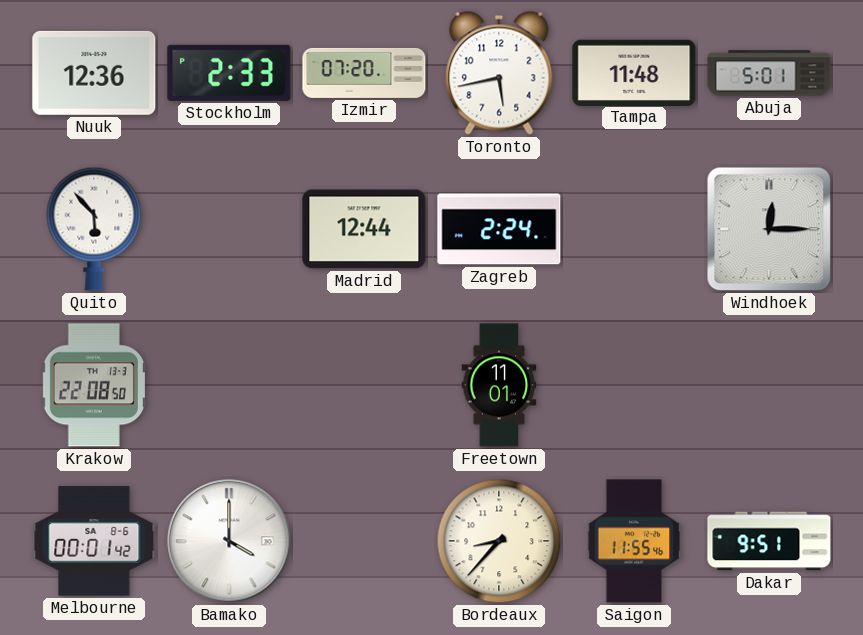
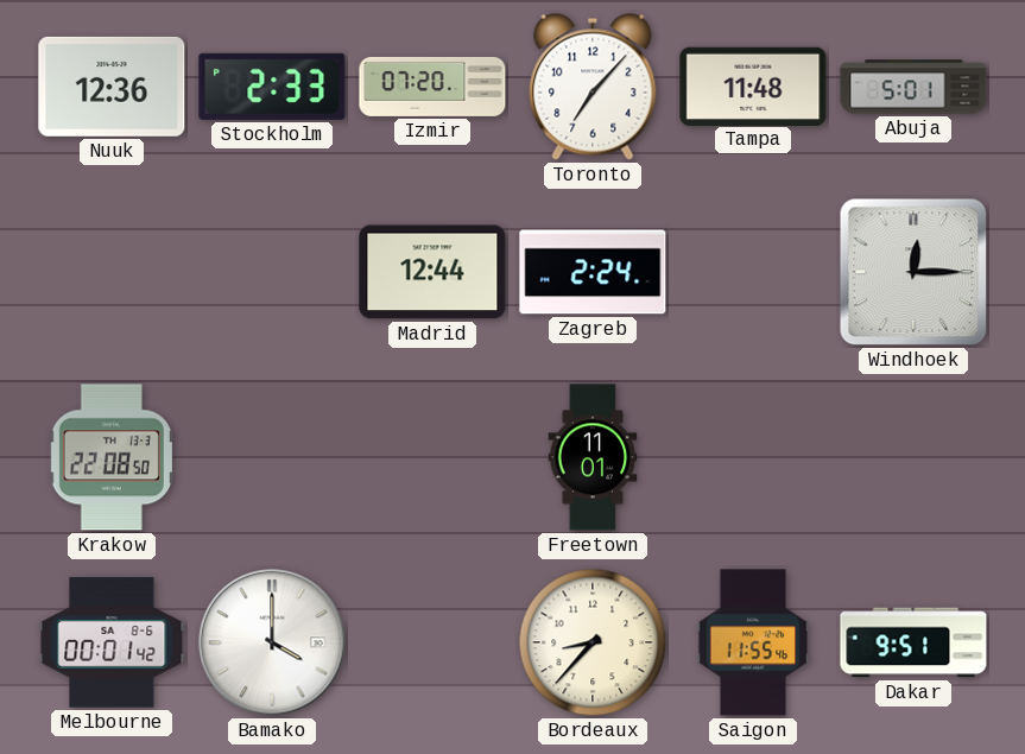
Toronto: 5:43 -> 7:07
Quito: 5:53 -> none
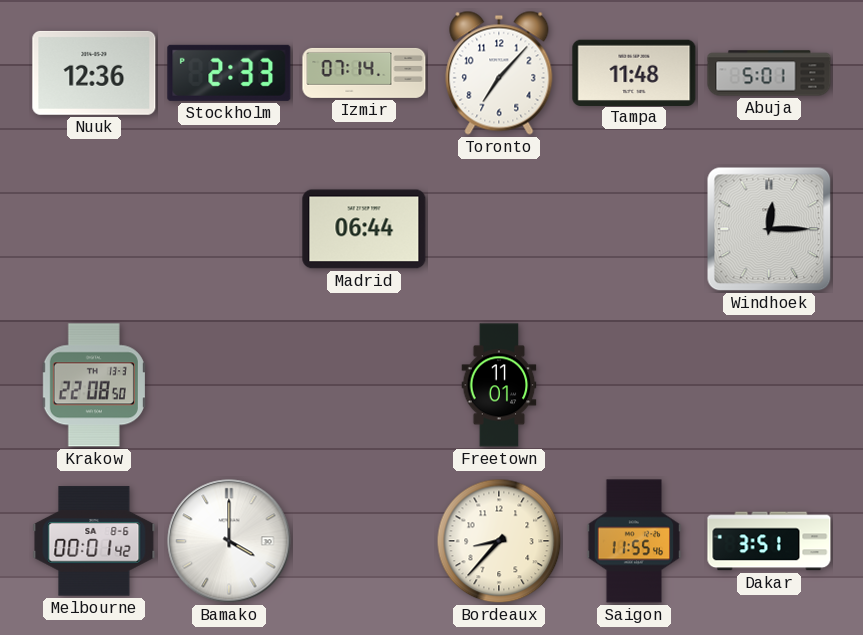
Izmir: 07:20 -> 07:14
Madrid: 12:44 -> 06:44
Zagreb: 2:24 -> none
Dakar: 9:51 -> 3:51
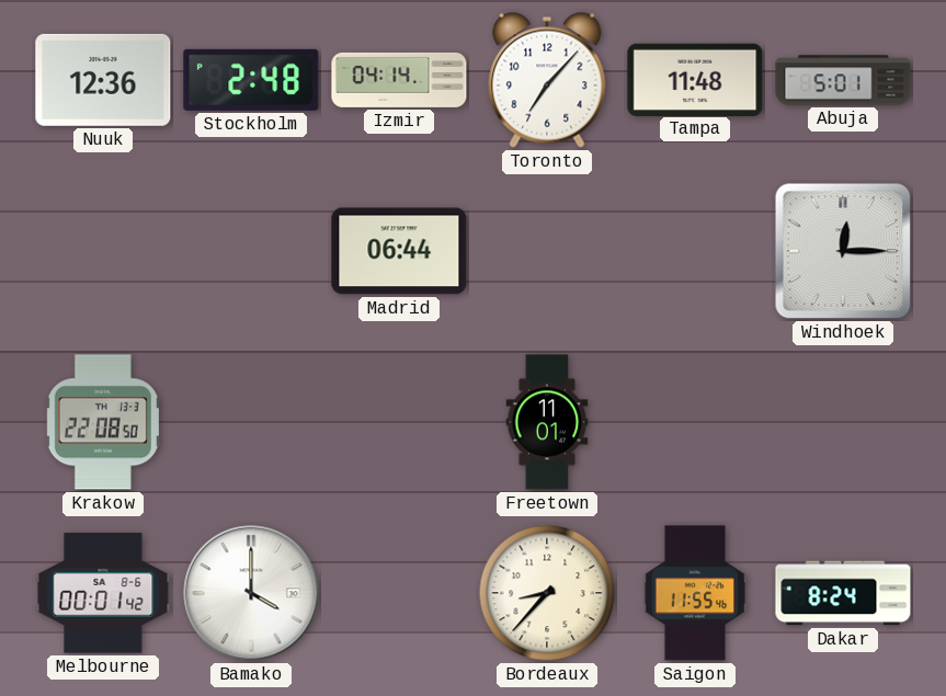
Stockholm: 2:33 -> 2:48
Izmir: 07:14 -> 04:14
Dakar: 3:51 -> 8:24
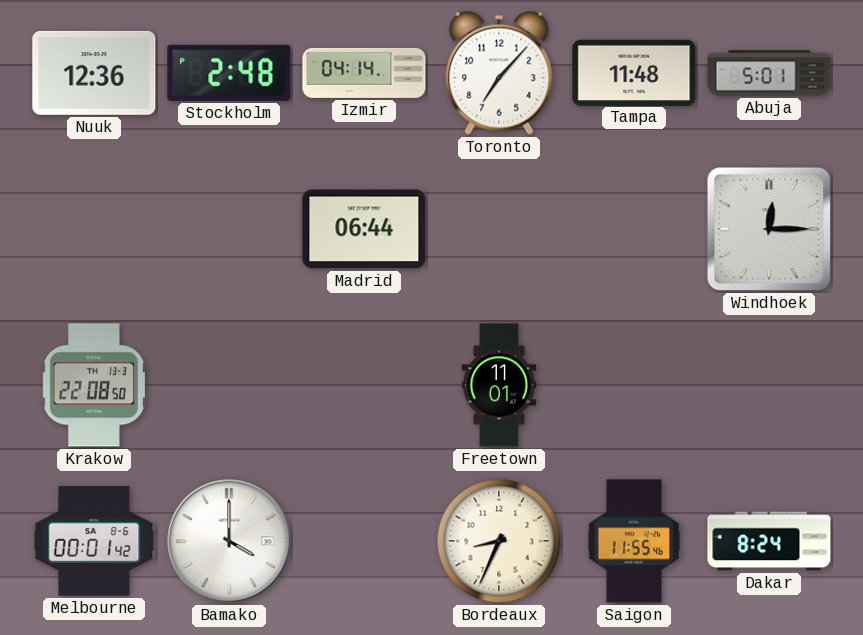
Bordeaux: 8:37 -> 8:34
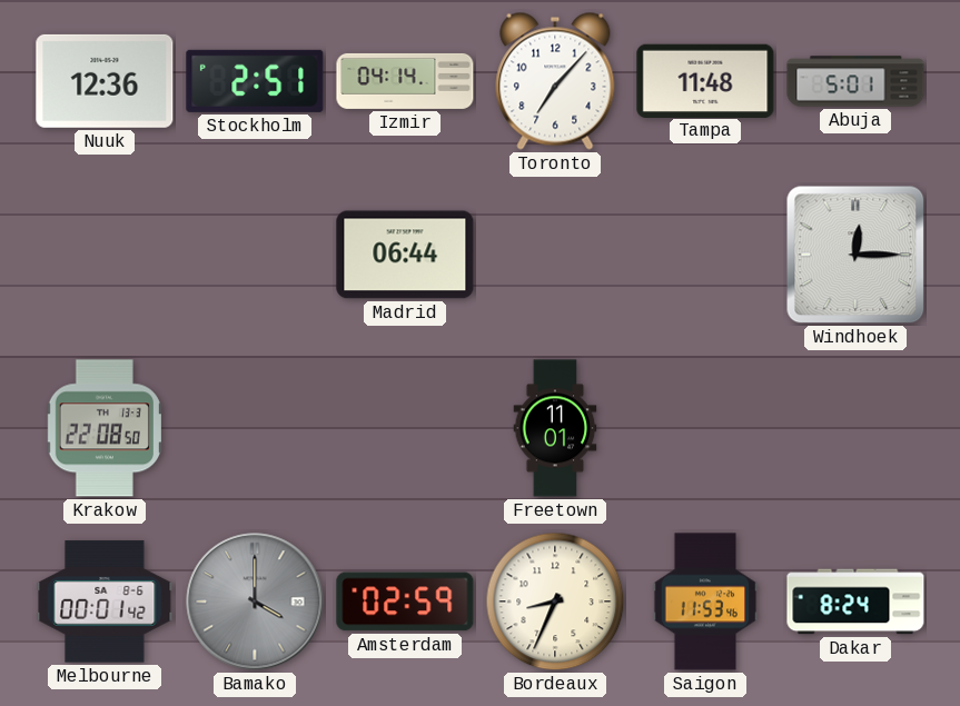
Stockholm: 2:48 -> 2:51
Bamako dial: white -> grey
Amsterdam: none -> 02:59
Saigon: 11:55 -> 11:53
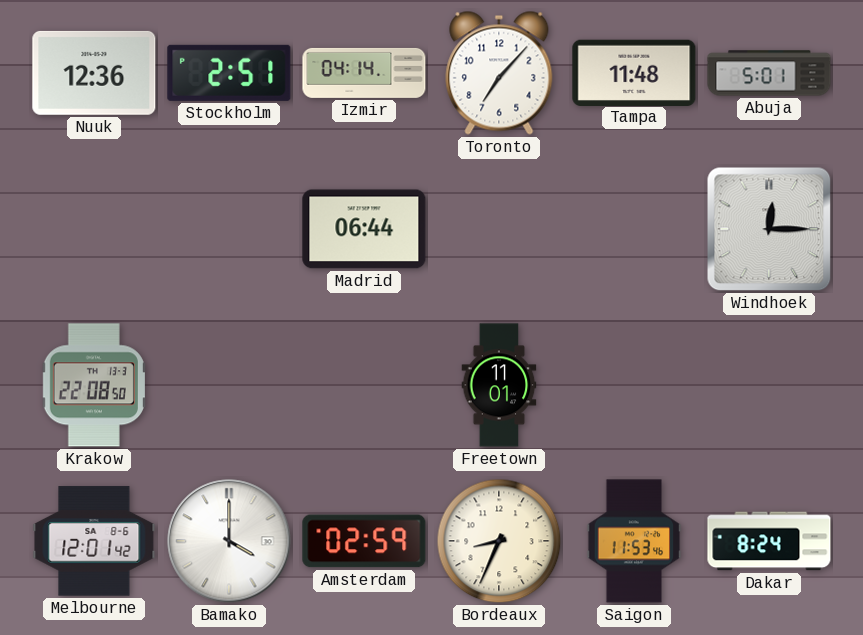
Melbourne: 00:01 -> 12:01
Bamako dial: grey -> white
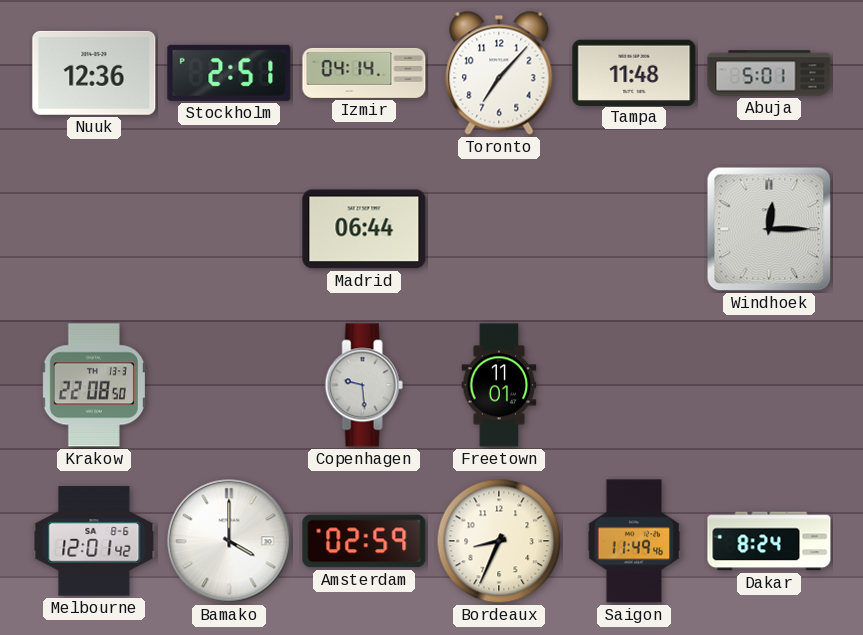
Copenhagen: none -> 9:29
Saigon: 11:53 -> 11:49
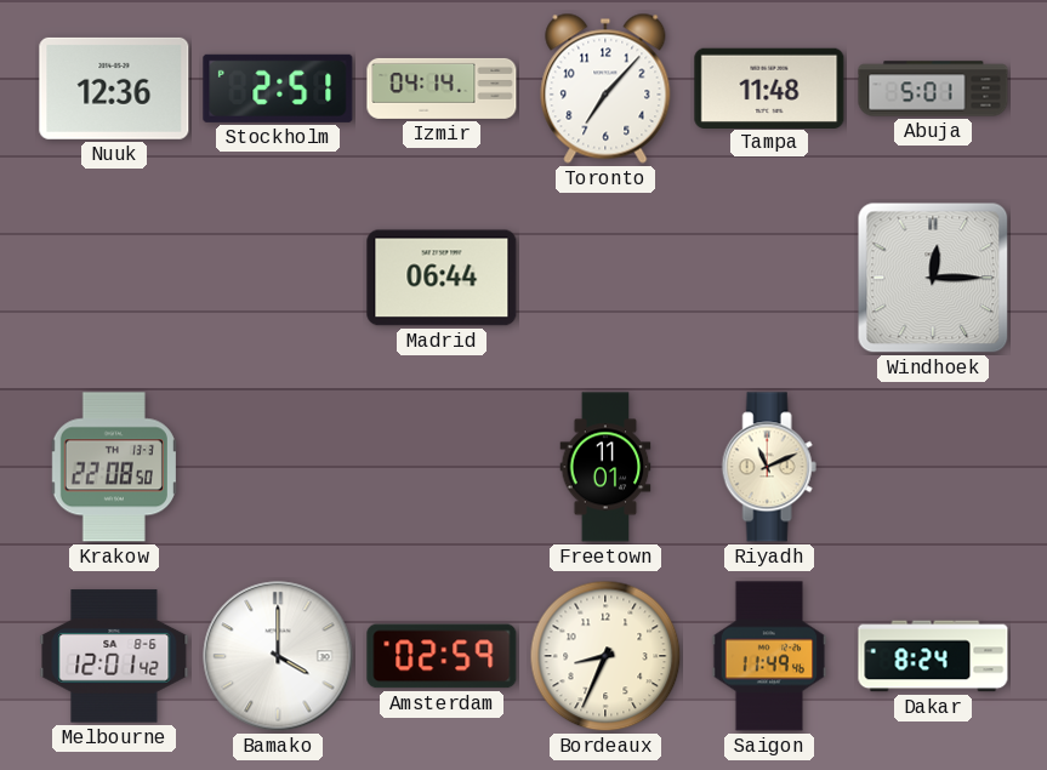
Copenhagen: 9:29 -> none
Riyadh: none -> 11:11
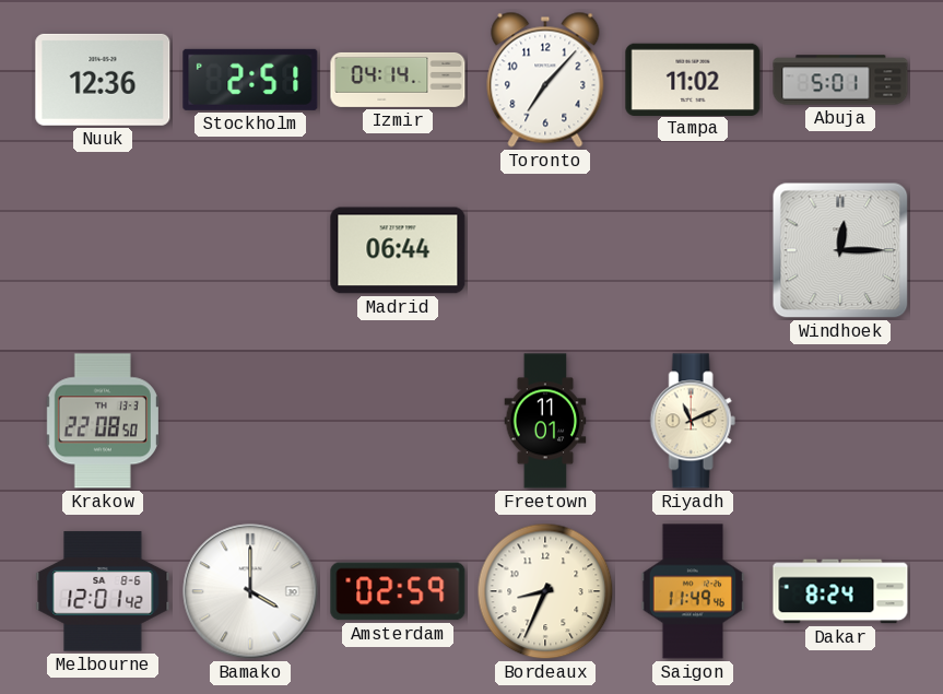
Tampa: 11:48 -> 11:02
